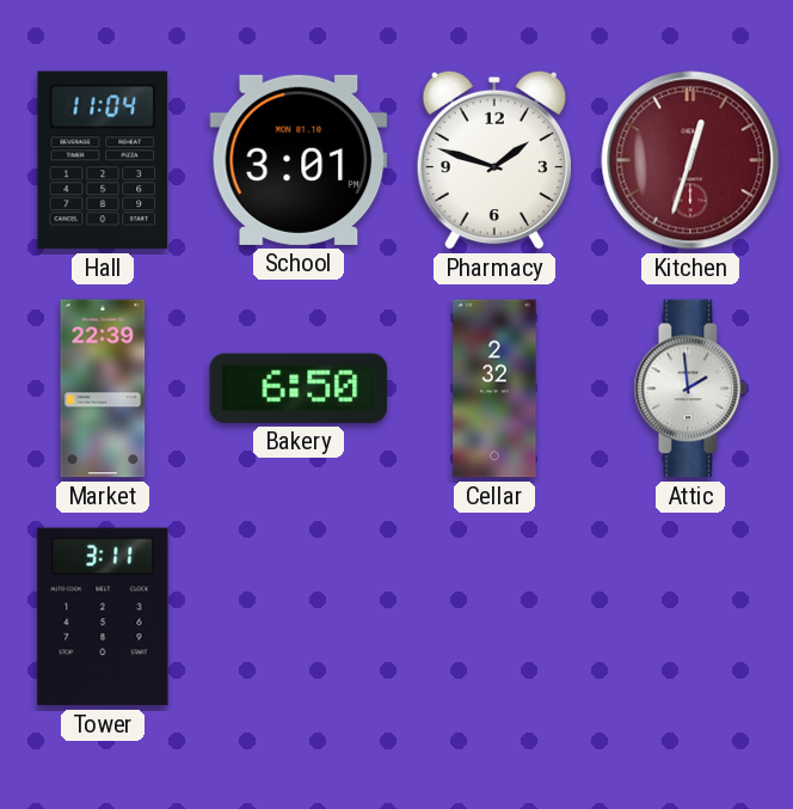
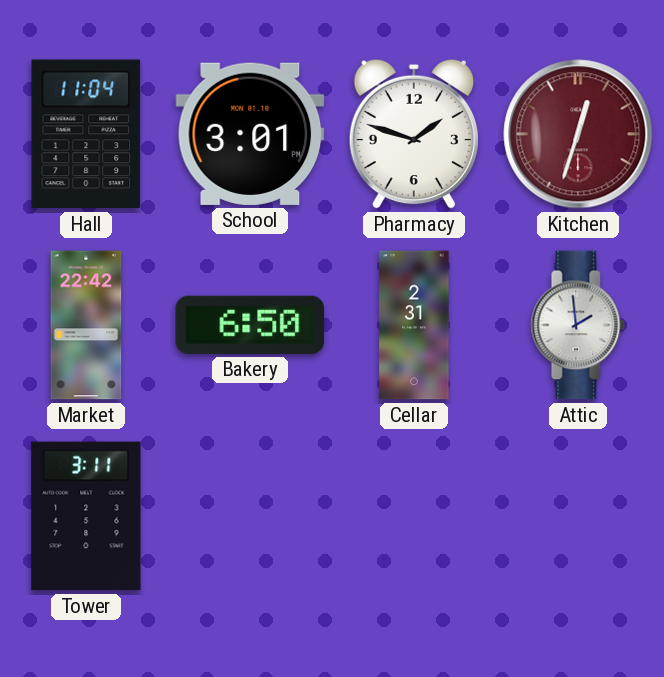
Market: 22:39 -> 22:42
Cellar: 2:32 -> 2:31
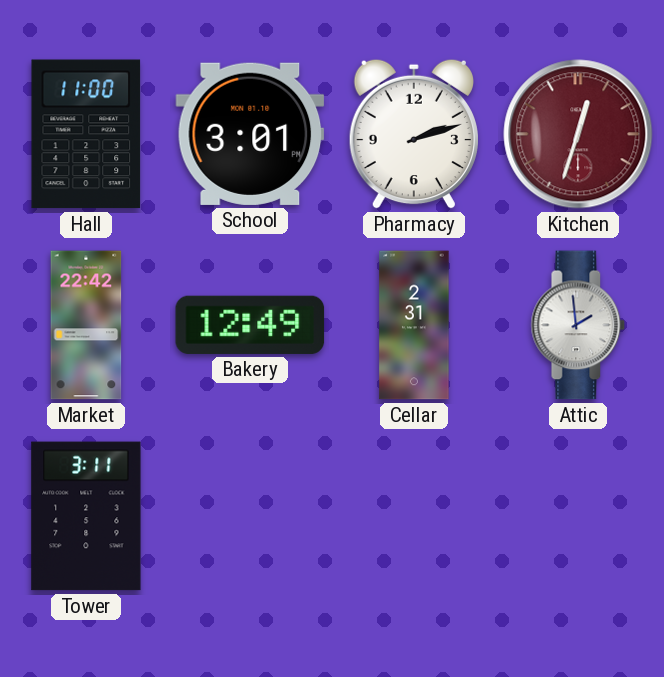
Hall: 11:04 -> 11:00
Pharmacy: 1:48 -> 2:12
Bakery: 6:50 -> 12:49
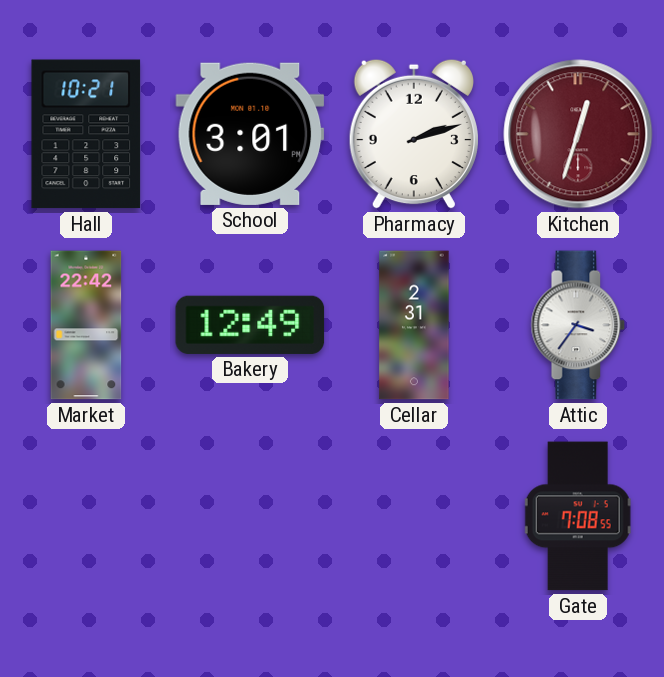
Hall: 11:00 -> 10:21
Attic: 1:59 -> 3:36
Tower: 3:11 -> none
Gate: none -> 7:08
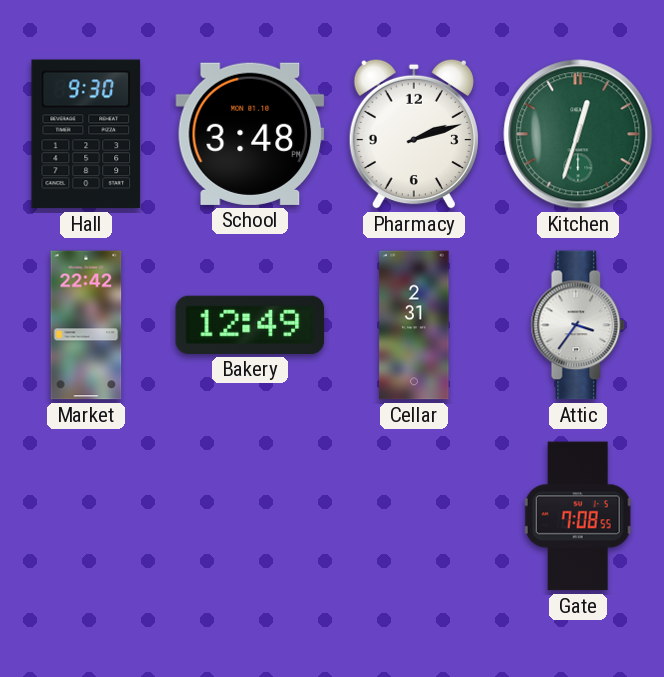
Hall: 10:21 -> 9:30
School: 3:01 -> 3:48
Kitchen dial: burgundy -> green
